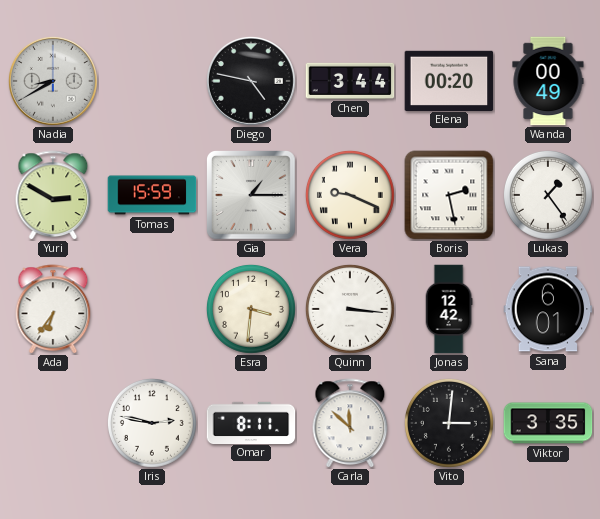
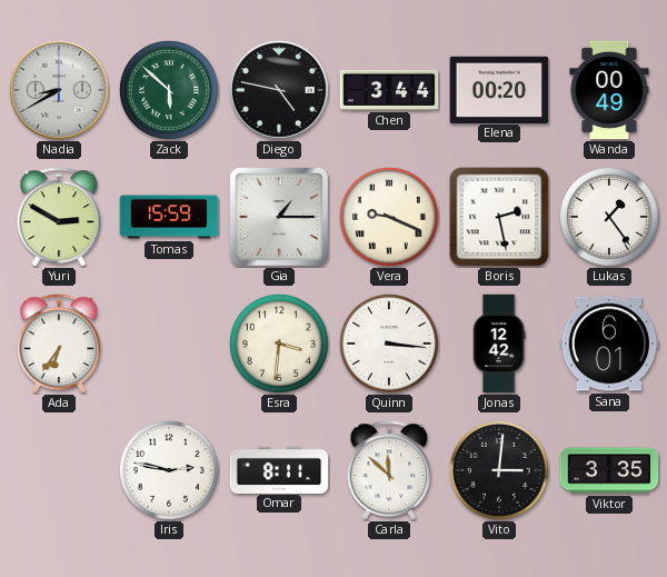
Zack: none -> 5:52
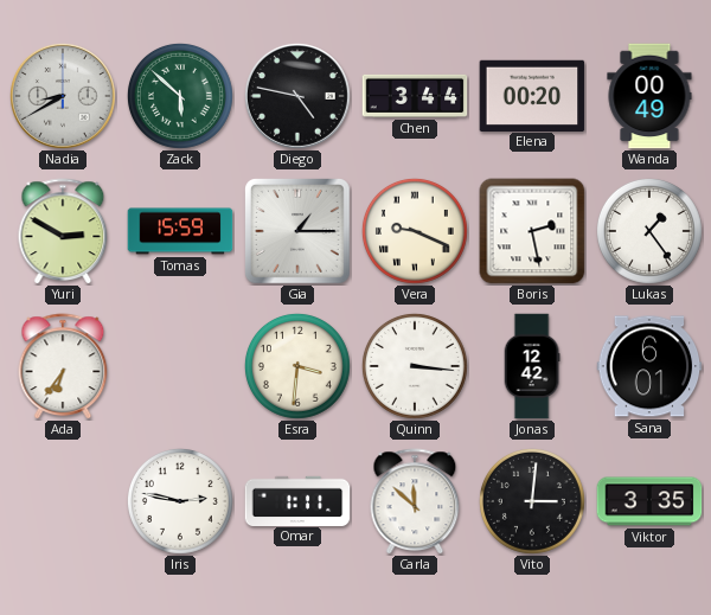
Omar: 8:11 -> 1:11
